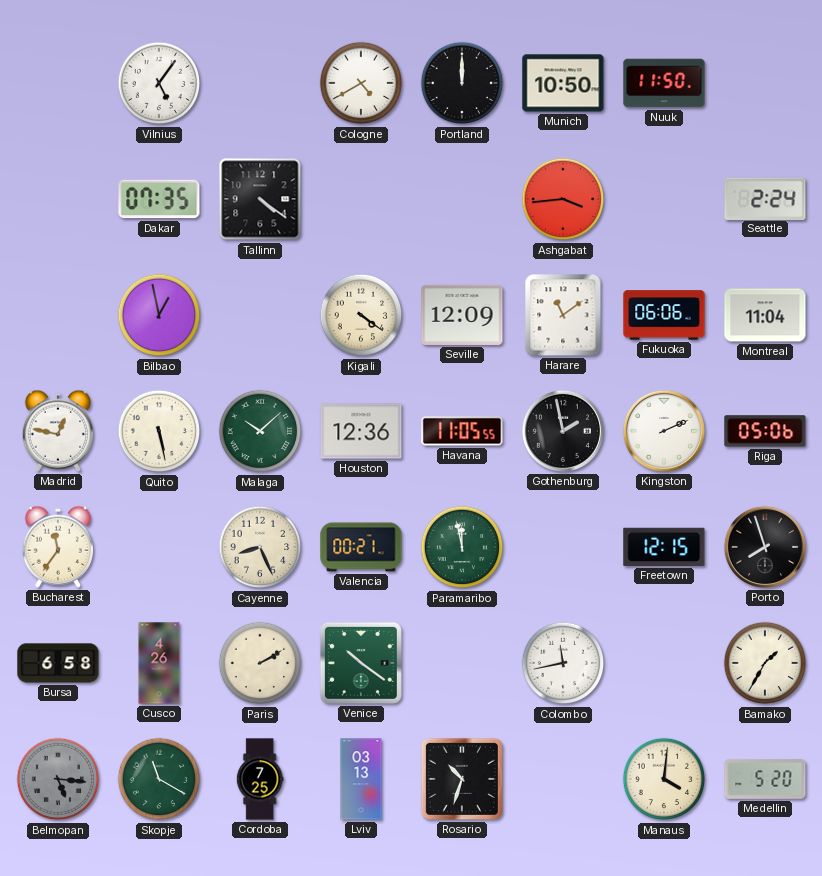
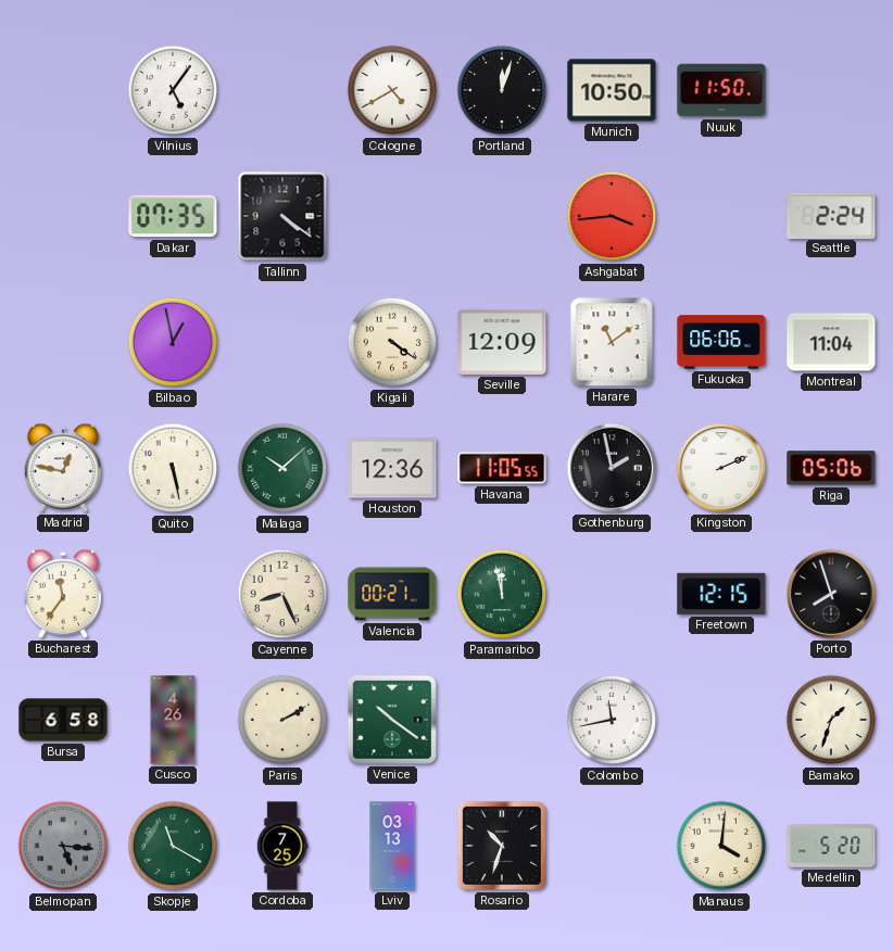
Portland: 12:00 -> 12:03
Bamako: 1:35 -> 1:33
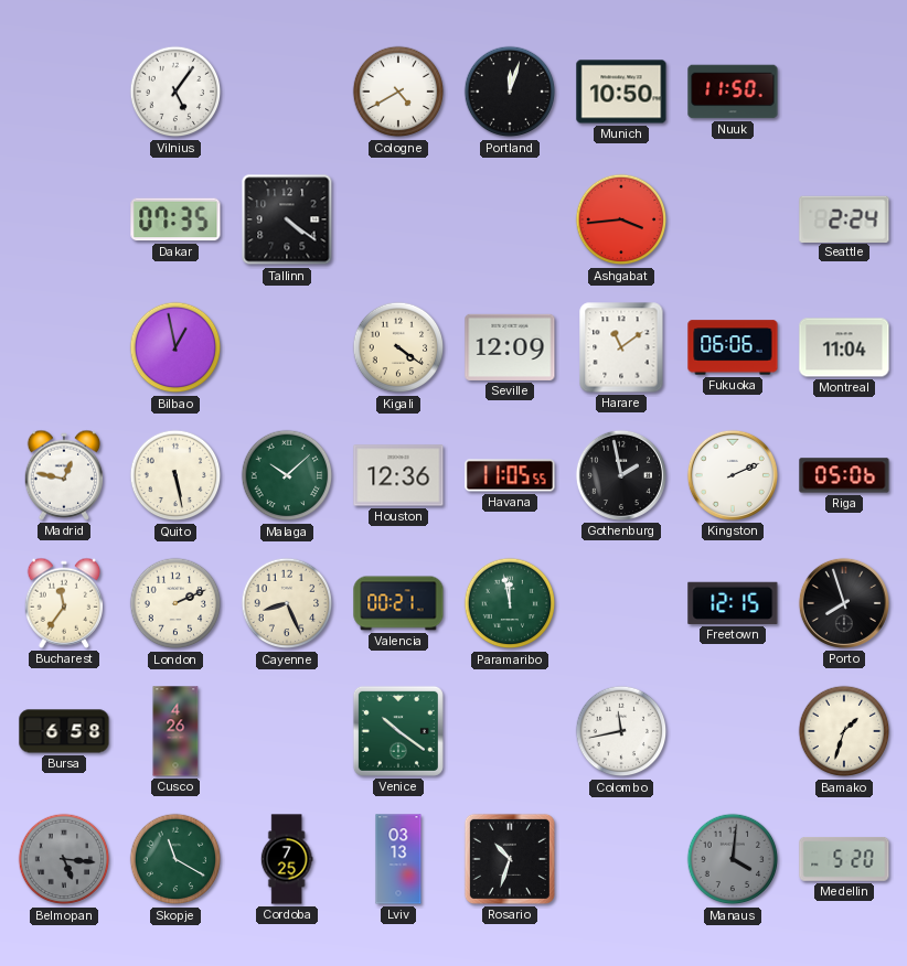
London: none -> 2:11
Paris: 2:10 -> none
Manaus dial: cream -> grey
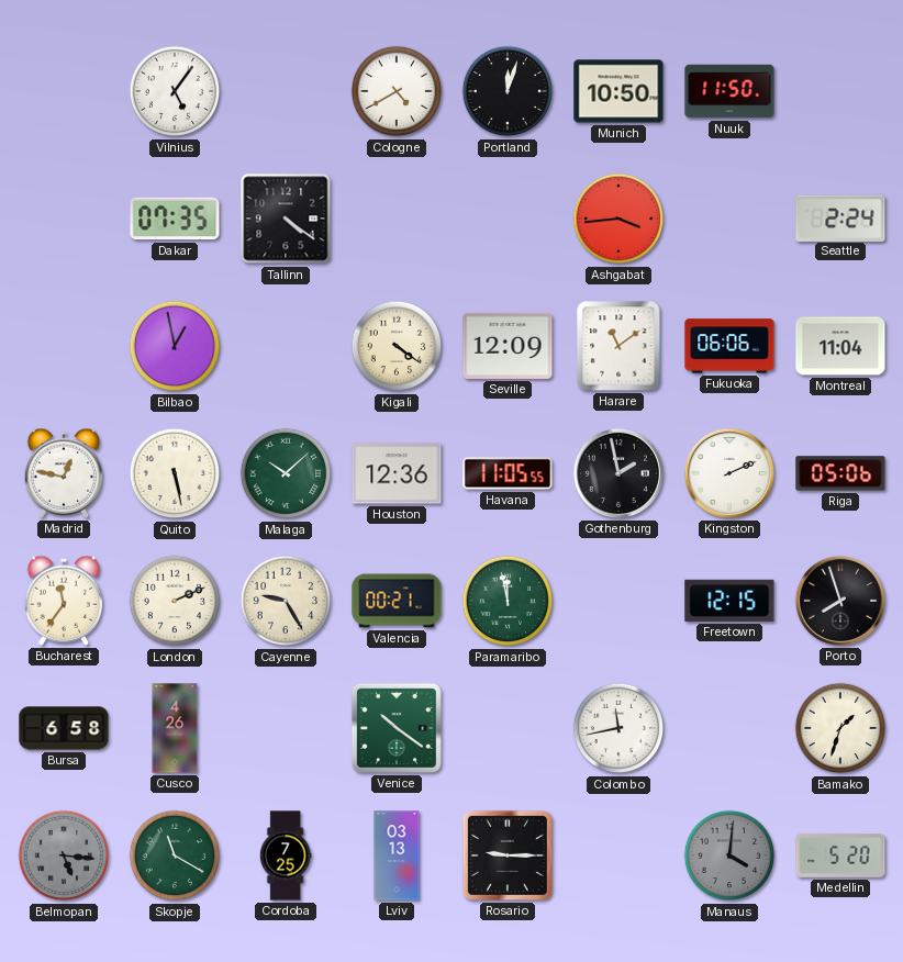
Cayenne: 8:26 -> 9:25
Rosario: 10:33 -> 9:15
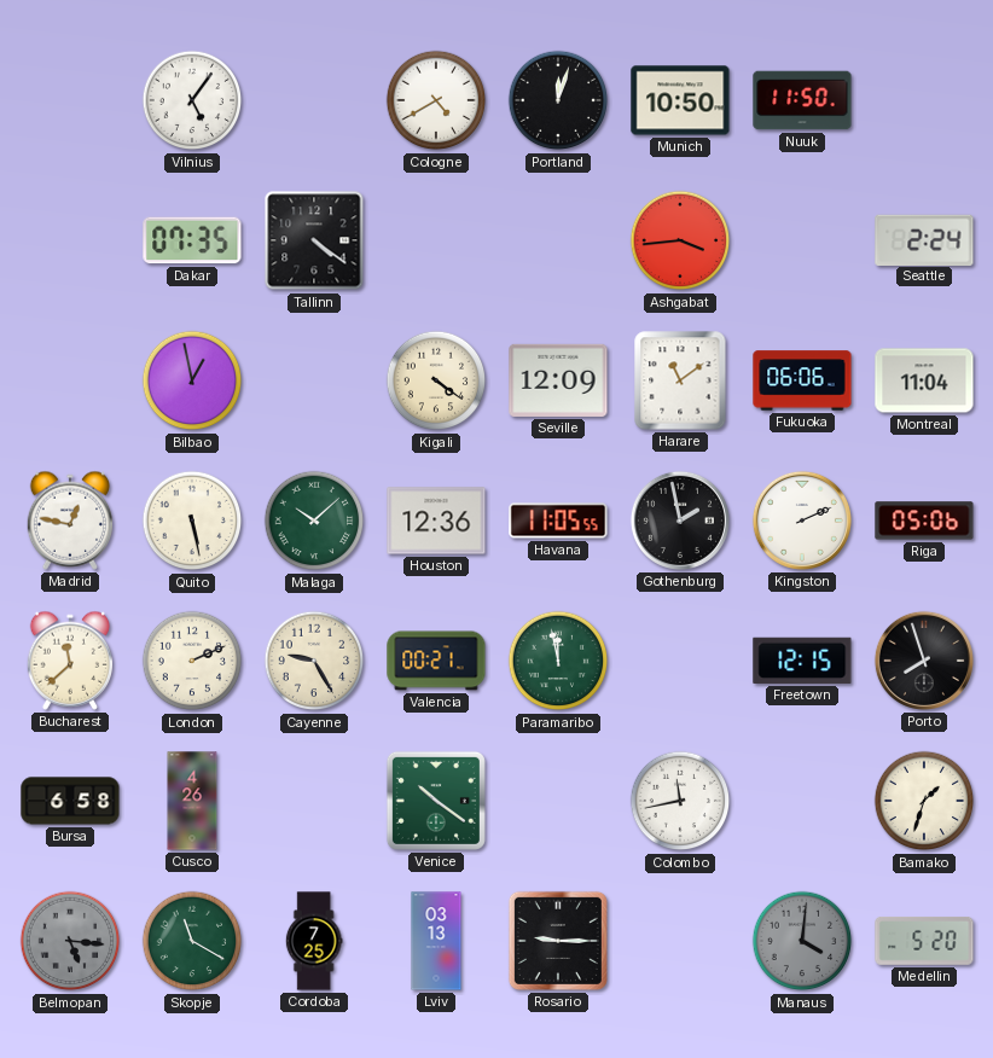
Bucharest: 11:36 -> 11:38
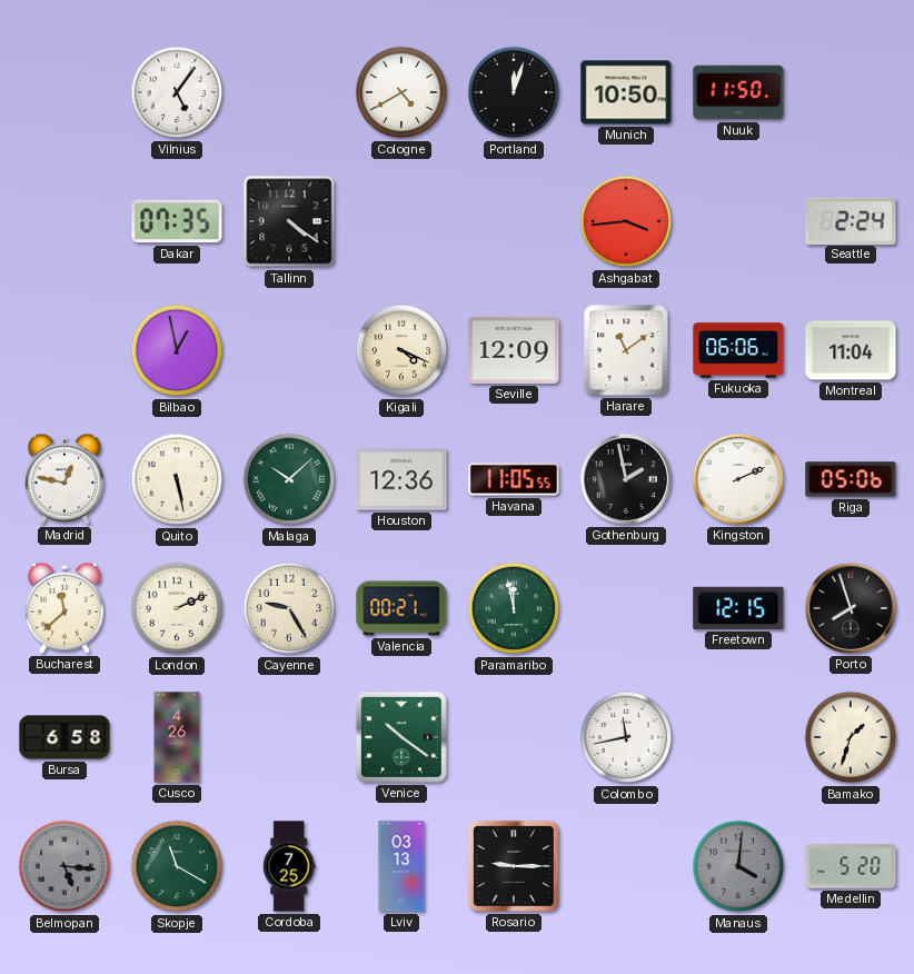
Kigali: 4:21 -> 4:19
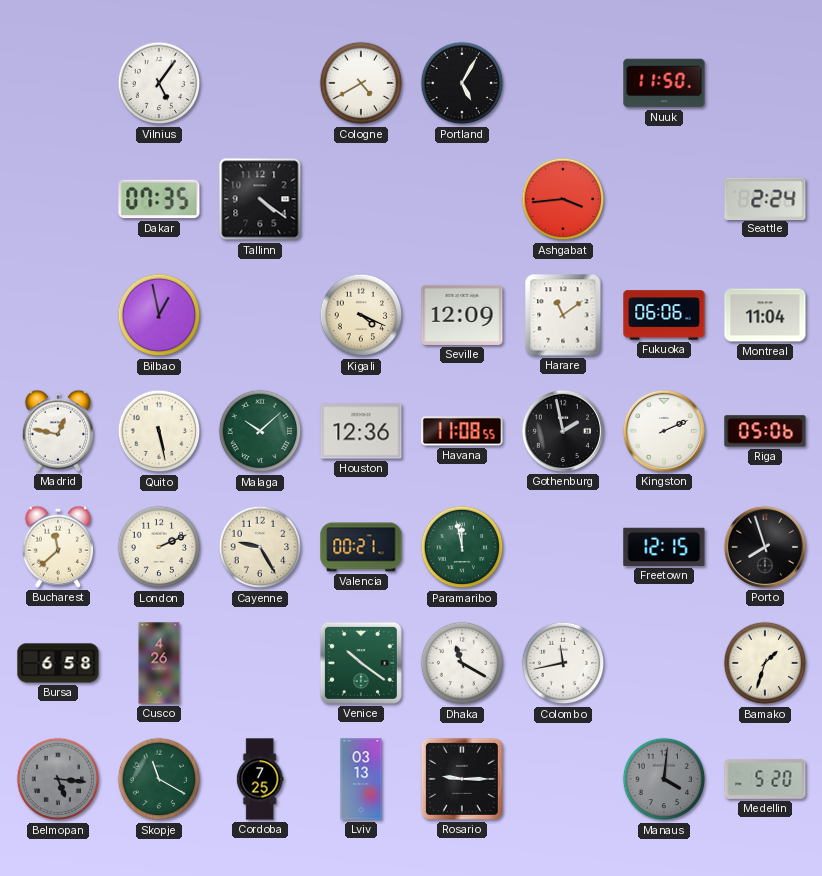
Portland: 12:03 -> 5:05
Munich: 10:50 -> none
Havana: 11:05 -> 11:08
Dhaka: none -> 11:20
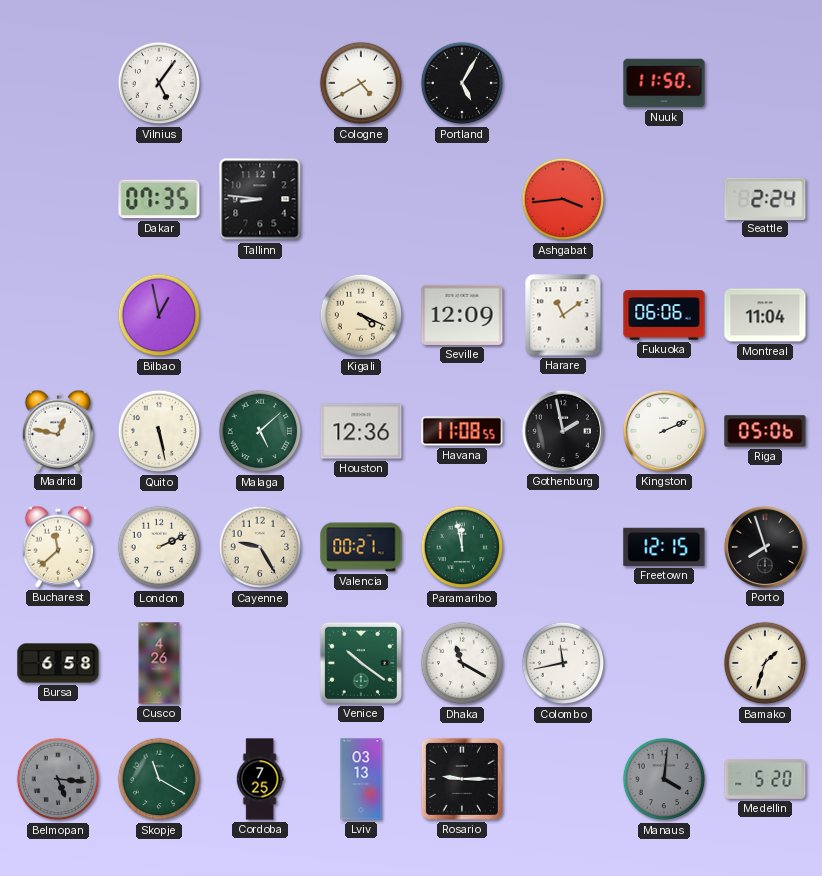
Tallinn: 4:21 -> 8:46
Malaga: 10:08 -> 5:08
